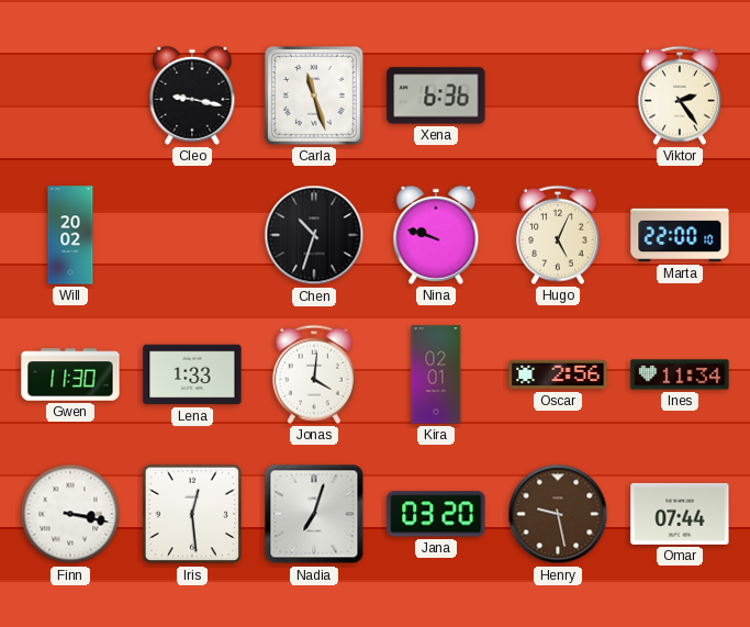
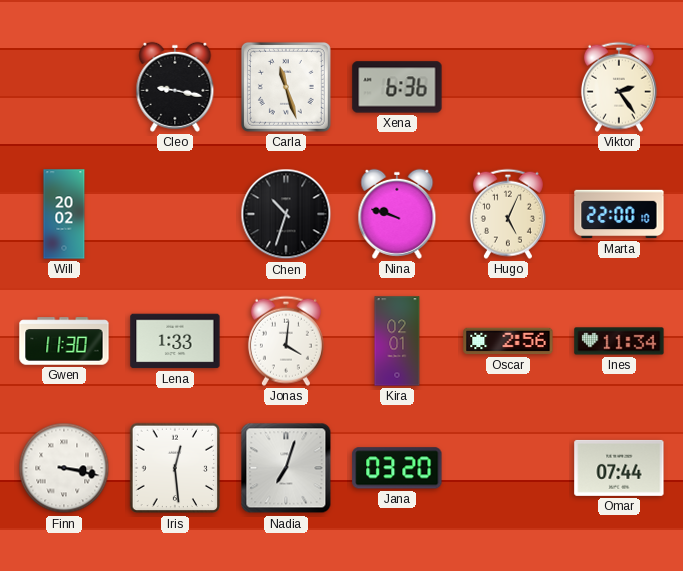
Henry: 9:28 -> none
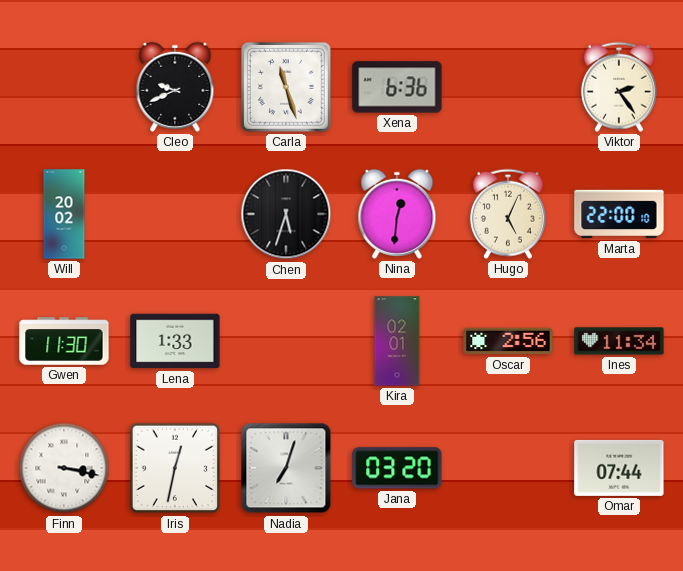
Cleo: 9:17 -> 9:41
Chen: 10:33 -> 5:33
Nina: 9:48 -> 12:31
Jonas: 4:01 -> none
Iris: 12:29 -> 12:32
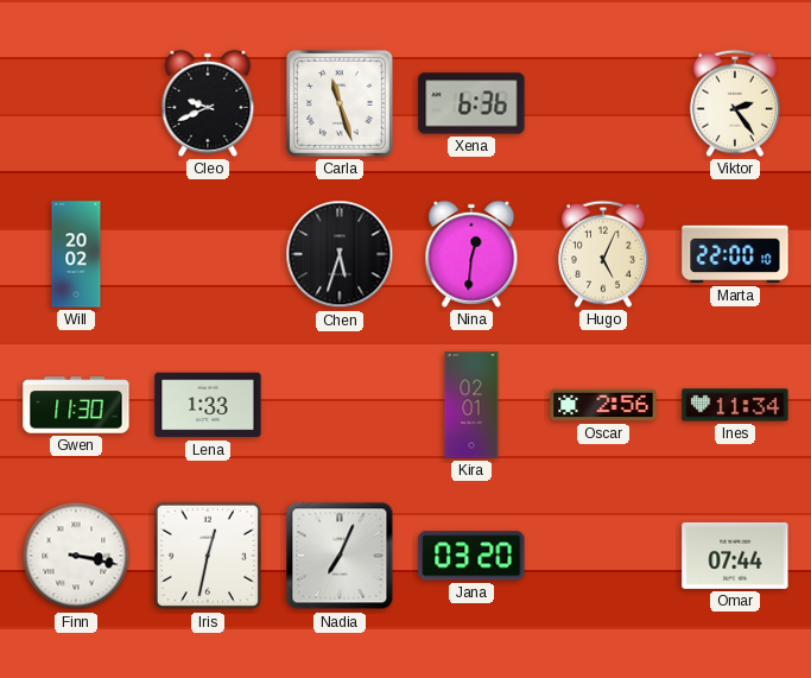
Nadia: 7:03 -> 7:04
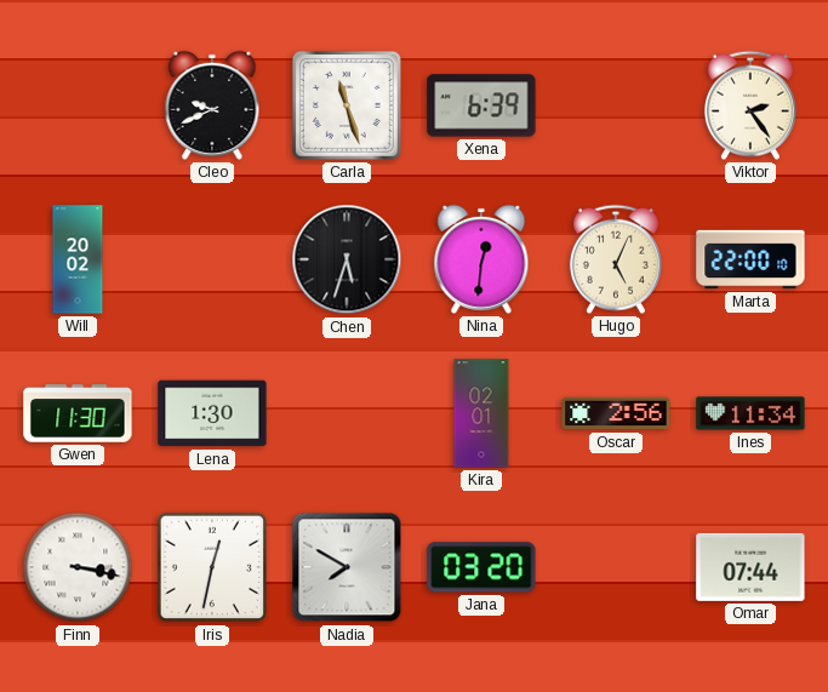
Xena: 6:36 -> 6:39
Lena: 1:33 -> 1:30
Nadia: 7:04 -> 7:50
